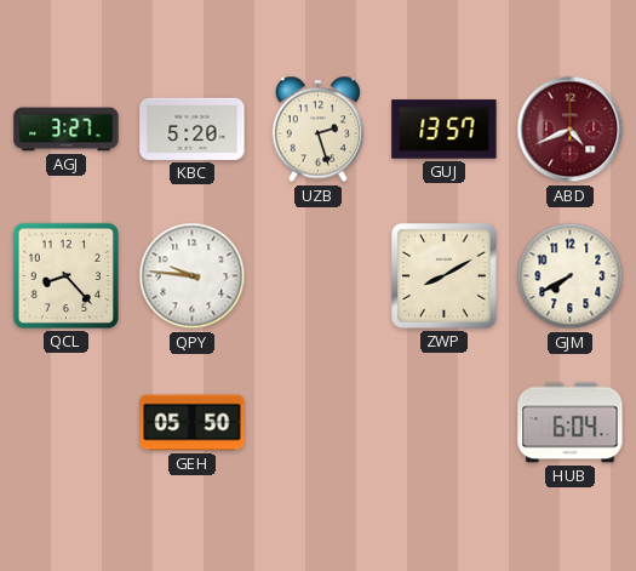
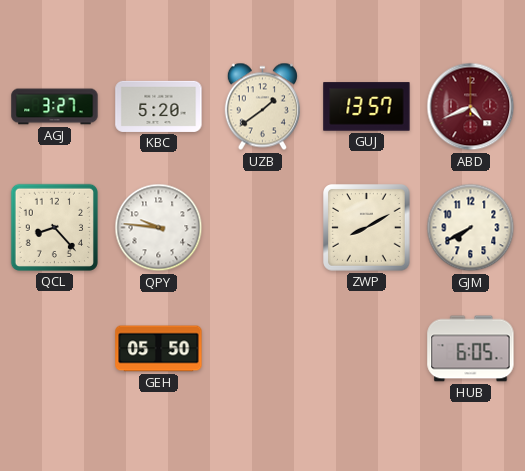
UZB: 2:27 -> 1:39
HUB: 6:04 -> 6:05
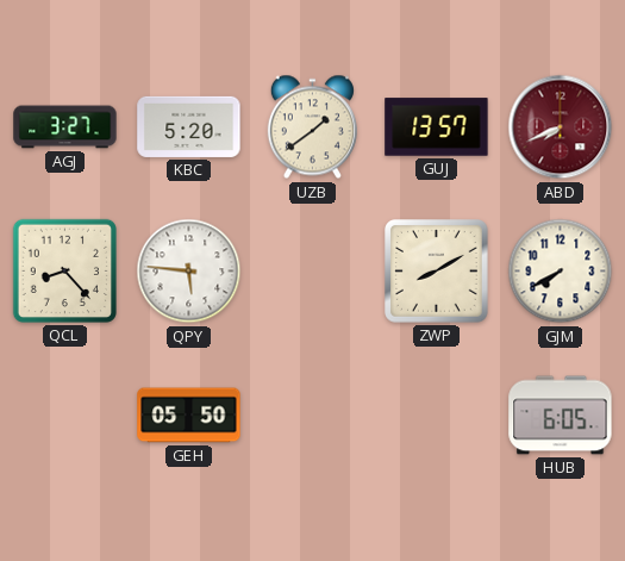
ABD: 4:41 -> 7:41
QPY: 9:46 -> 5:46
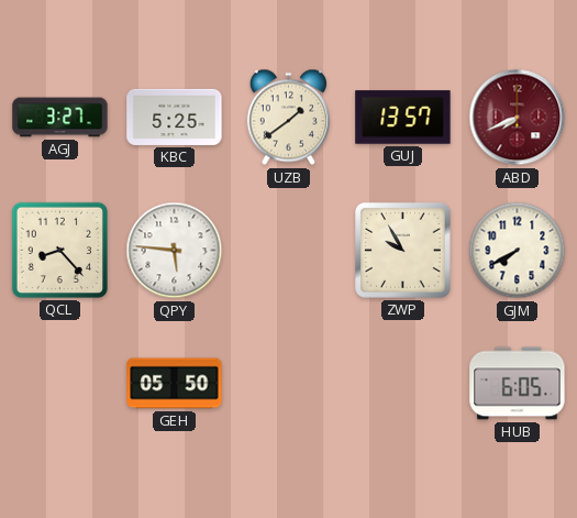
KBC: 5:20 -> 5:25
ZWP: 8:10 -> 9:55
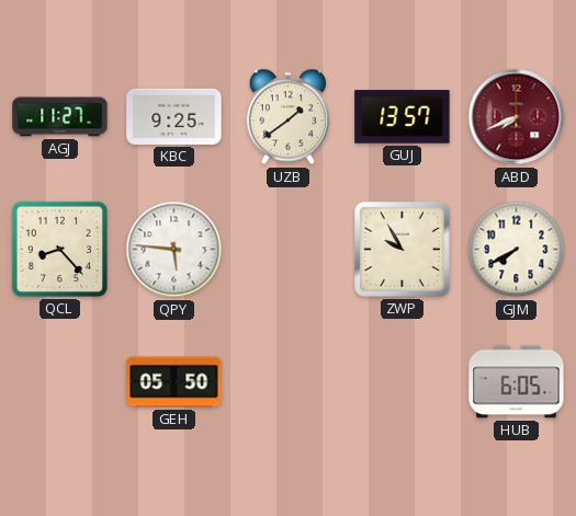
AGJ: 3:27 -> 11:27
KBC: 5:25 -> 9:25
